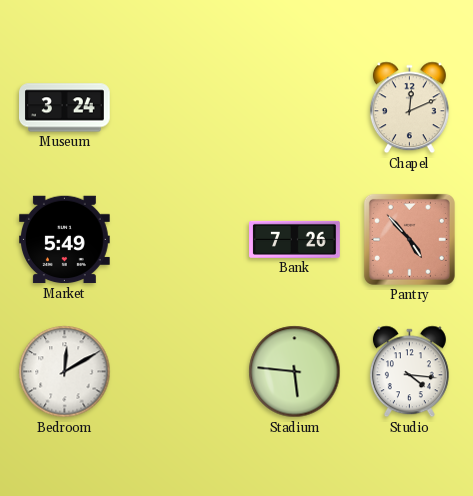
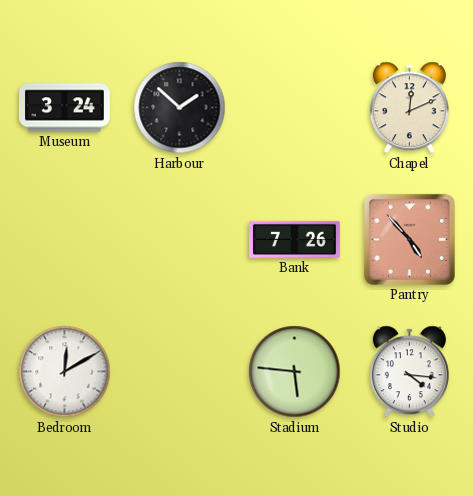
Harbour: none -> 1:52
Market: 5:49 -> none
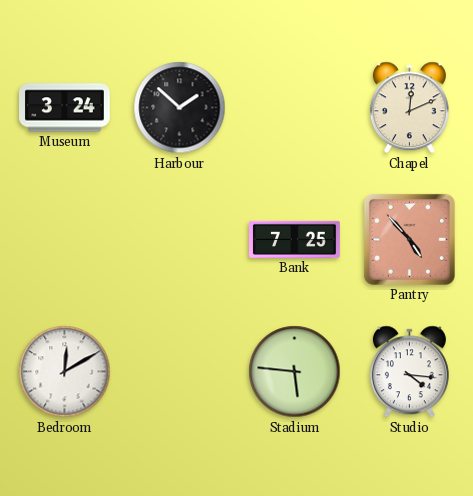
Bank: 7:26 -> 7:25
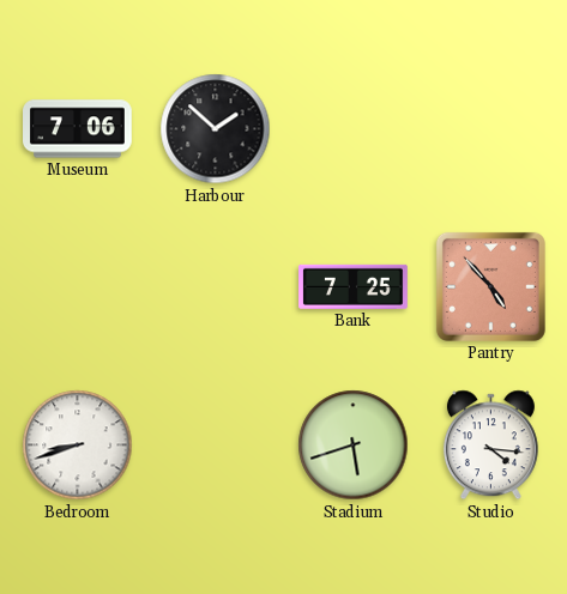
Museum: 3:24 -> 7:06
Chapel: 12:11 -> none
Bedroom: 12:10 -> 8:42
Stadium: 5:46 -> 5:42
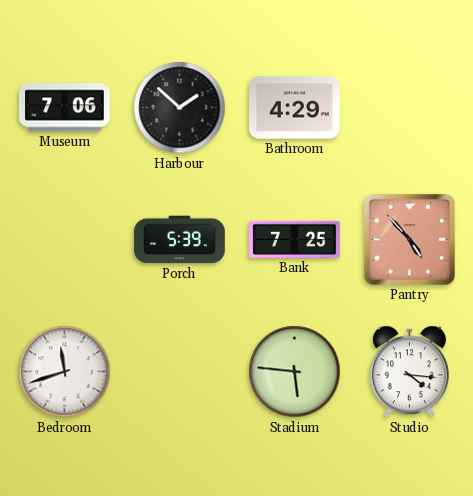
Bathroom: none -> 4:29
Porch: none -> 5:39
Bedroom: 8:42 -> 11:42
Stadium: 5:42 -> 5:46
